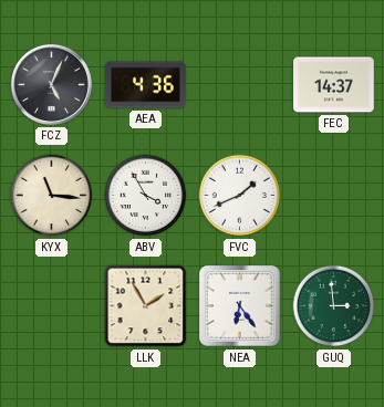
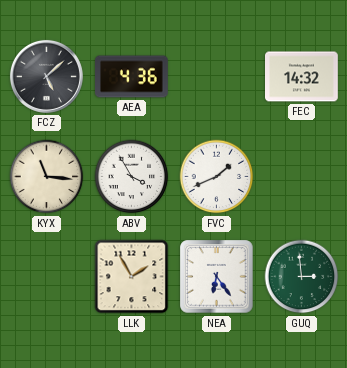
FCZ: 5:04 -> 5:08
FEC: 14:37 -> 14:32
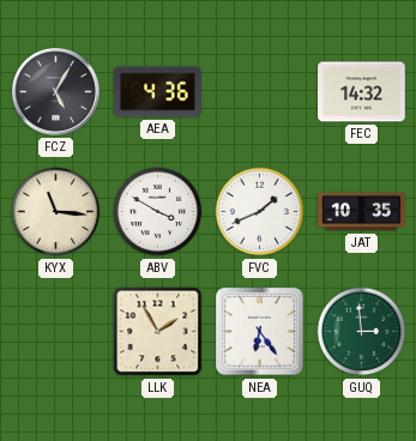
FCZ: 5:08 -> 5:05
ABV: 3:55 -> 3:50
JAT: none -> 10:35
